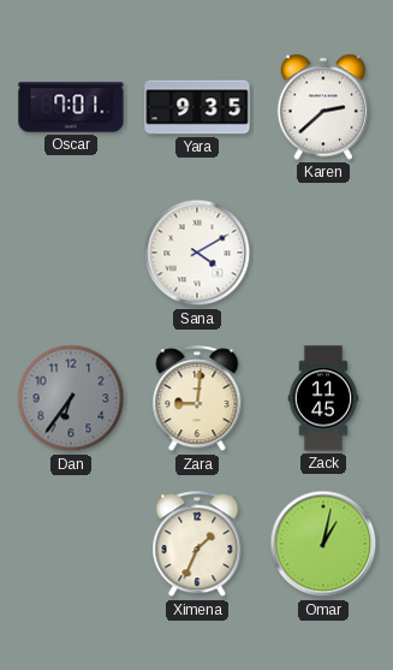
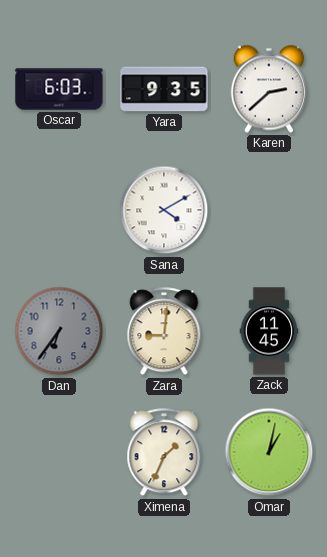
Oscar: 7:01 -> 6:03
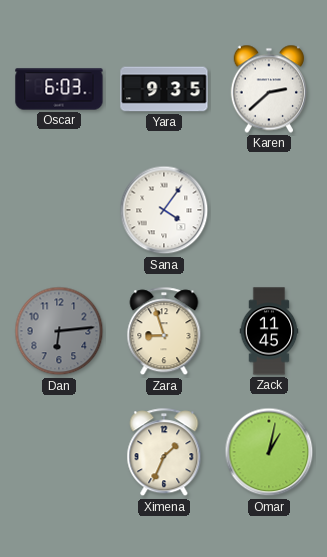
Sana: 4:10 -> 4:06
Dan: 6:36 -> 6:14
Zara: 9:01 -> 8:57
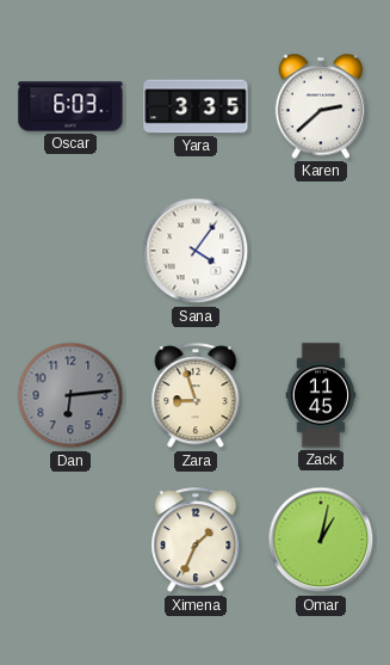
Yara: 9:35 -> 3:35
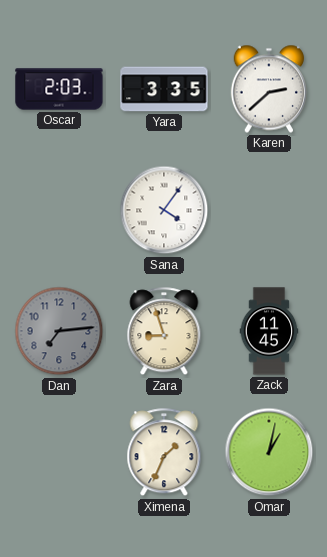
Oscar: 6:03 -> 2:03
Dan: 6:14 -> 7:14
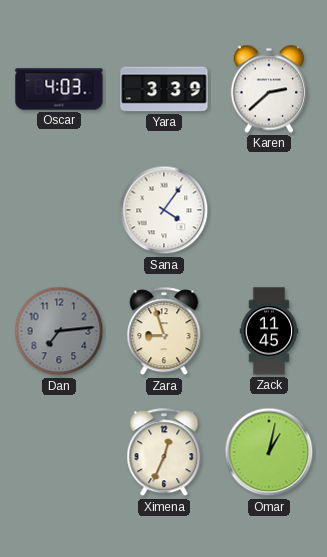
Oscar: 2:03 -> 4:03
Yara: 3:35 -> 3:39
Ximena: 1:34 -> 12:34
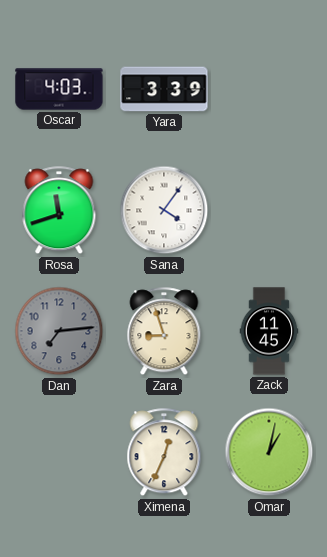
Karen: 2:38 -> none
Rosa: none -> 11:42
